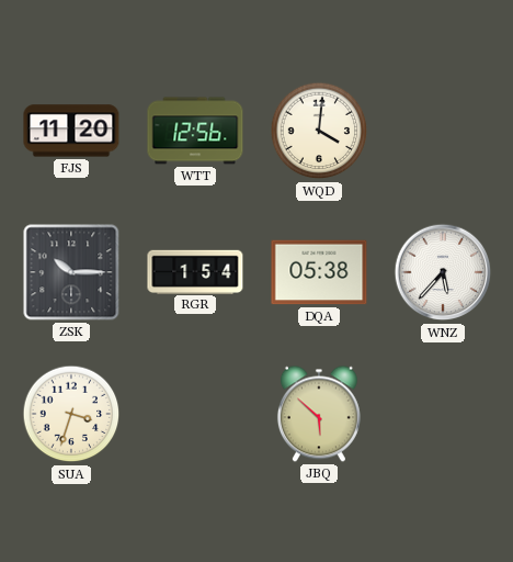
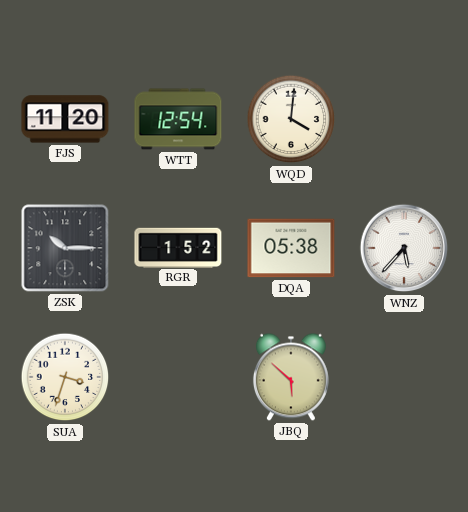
WTT: 12:56 -> 12:54
RGR: 1:54 -> 1:52
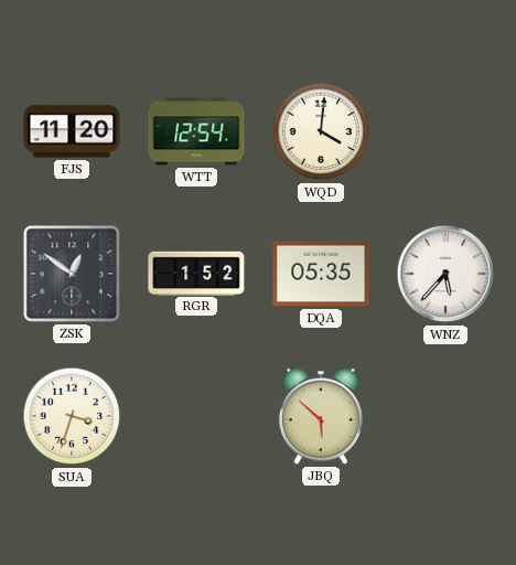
ZSK: 10:15 -> 12:51
DQA: 05:38 -> 05:35
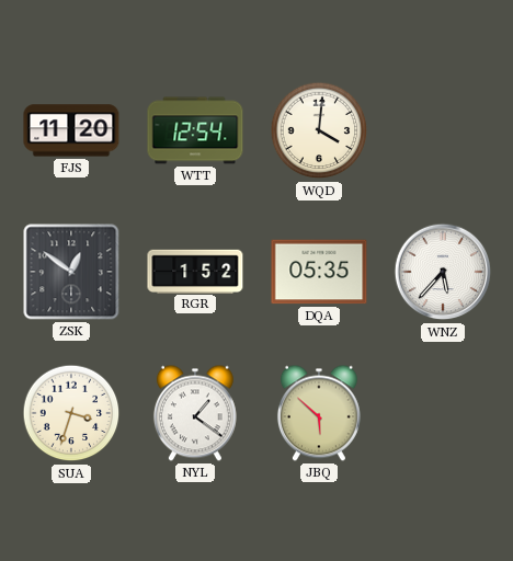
NYL: none -> 1:21
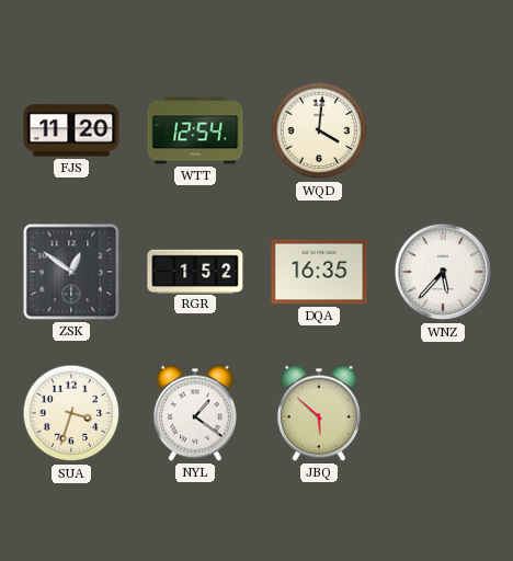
DQA: 05:35 -> 16:35
